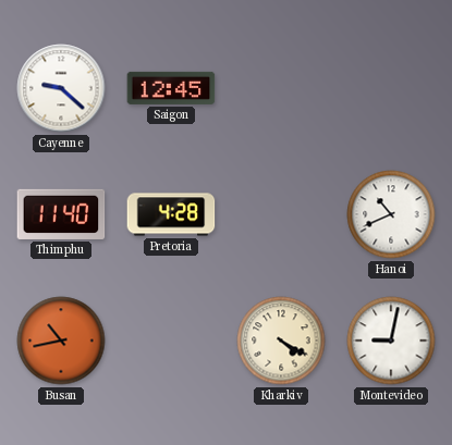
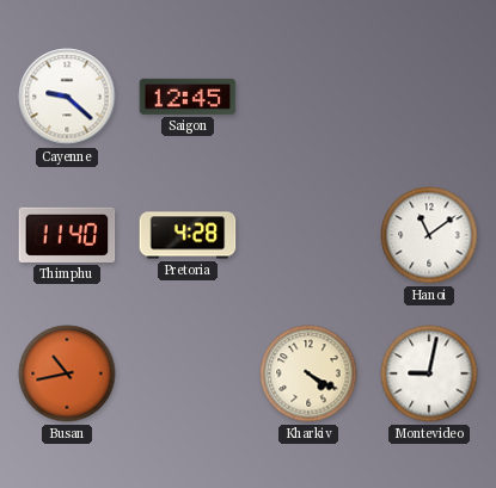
Hanoi: 10:41 -> 11:09
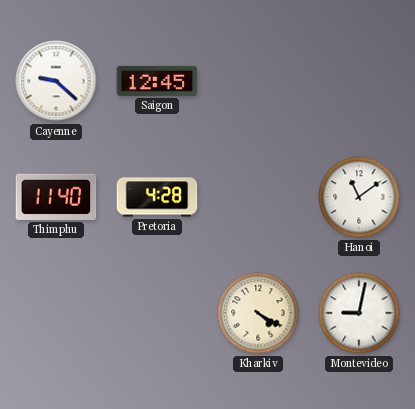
Busan: 10:43 -> none
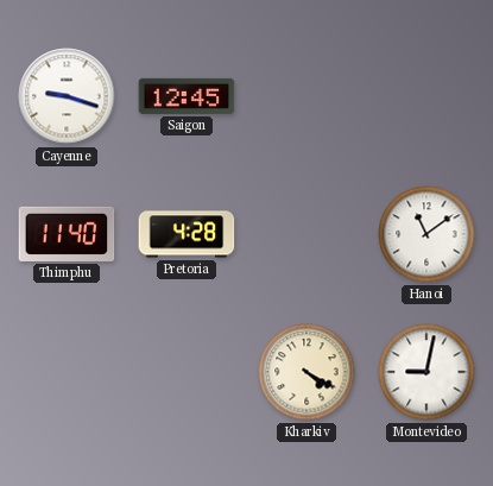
Cayenne: 9:22 -> 9:18
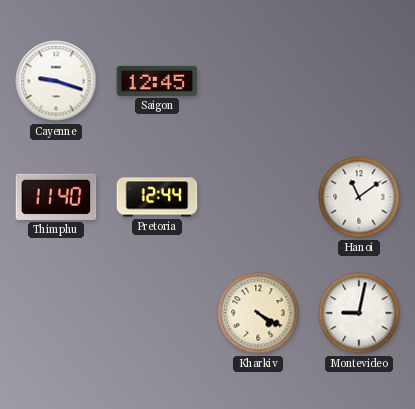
Pretoria: 4:28 -> 12:44
